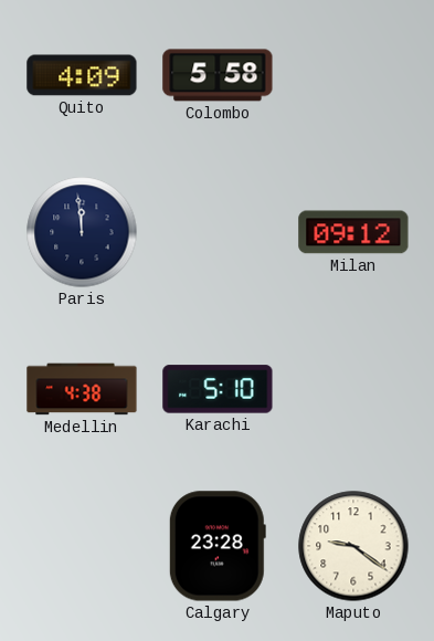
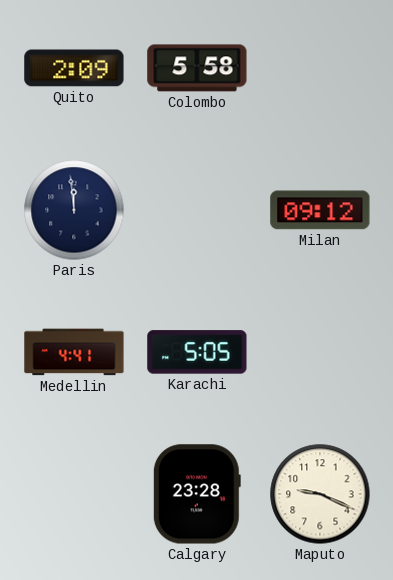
Quito: 4:09 -> 2:09
Medellin: 4:38 -> 4:41
Karachi: 5:10 -> 5:05
Maputo: 9:21 -> 9:19
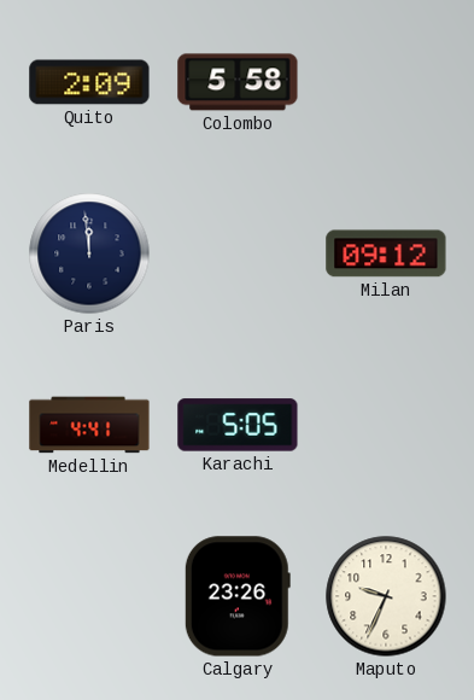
Calgary: 23:28 -> 23:26
Maputo: 9:19 -> 9:34
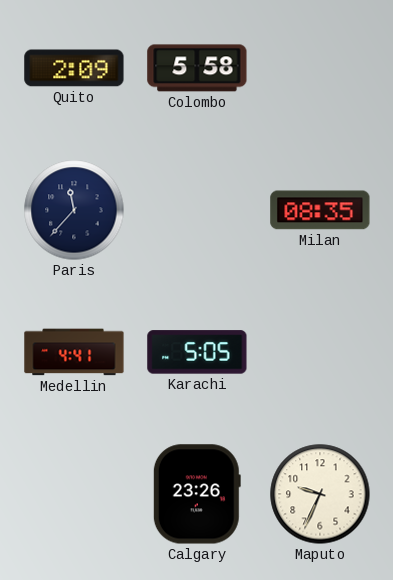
Paris: 11:59 -> 11:37
Milan: 09:12 -> 08:35
